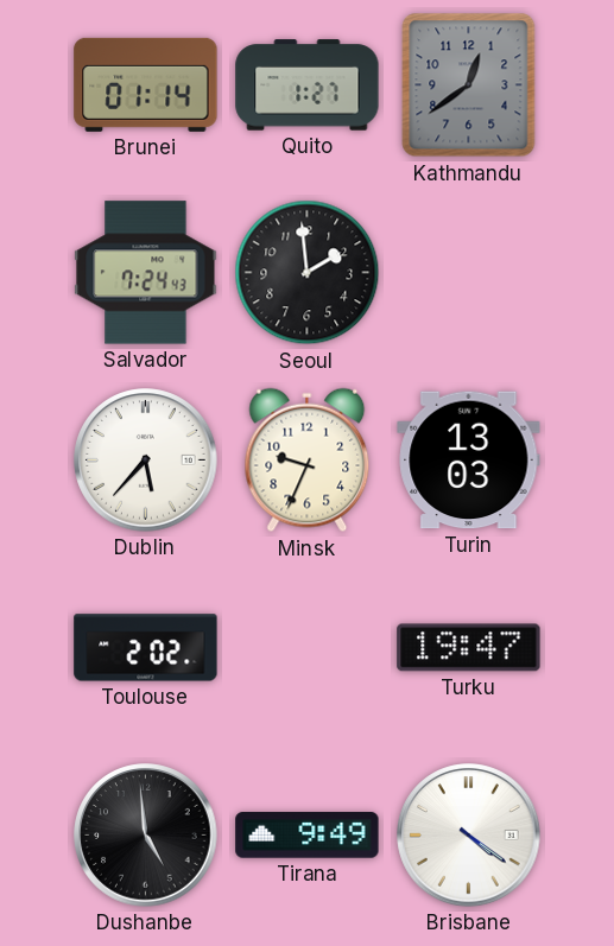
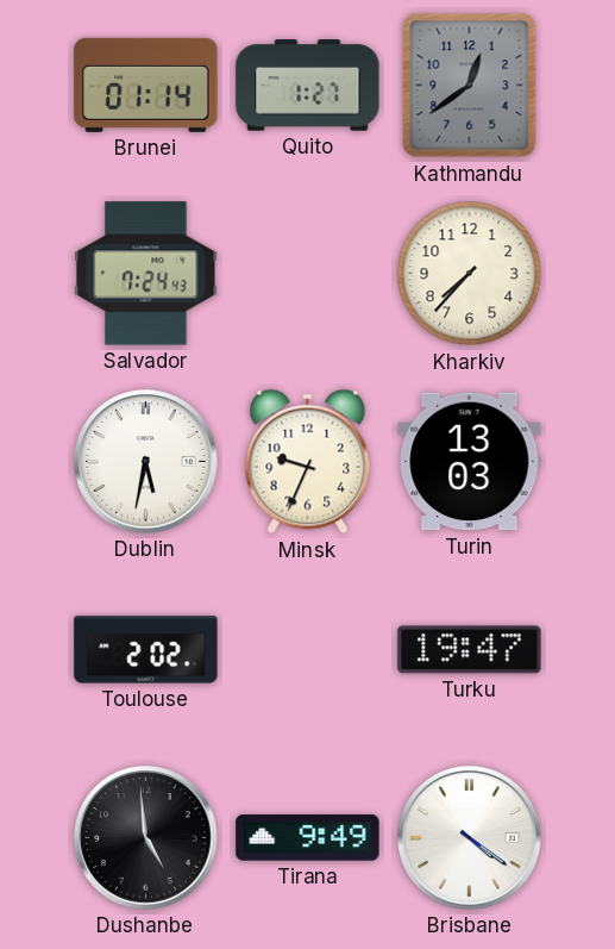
Seoul: 1:59 -> none
Kharkiv: none -> 7:37
Dublin: 5:37 -> 5:32
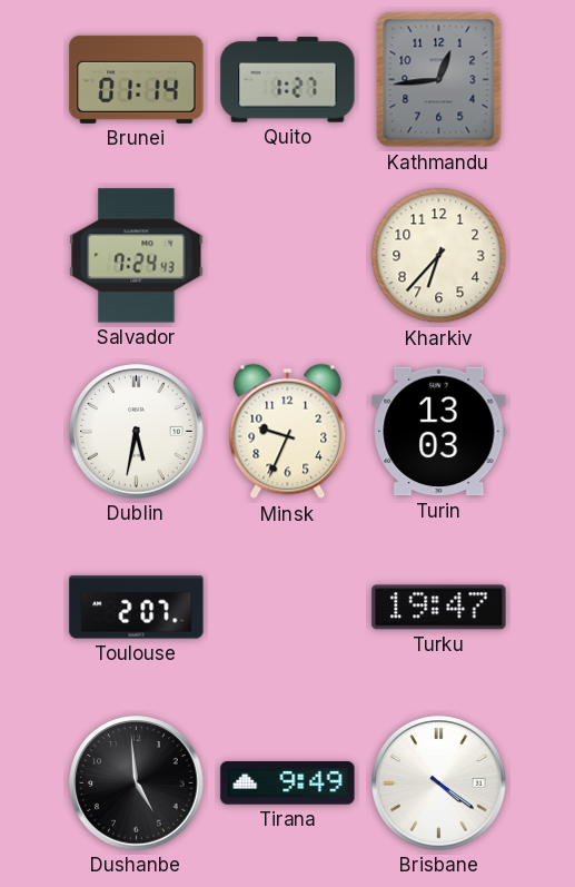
Kathmandu: 12:39 -> 12:44
Kharkiv: 7:37 -> 6:37
Toulouse: 2:02 -> 2:07
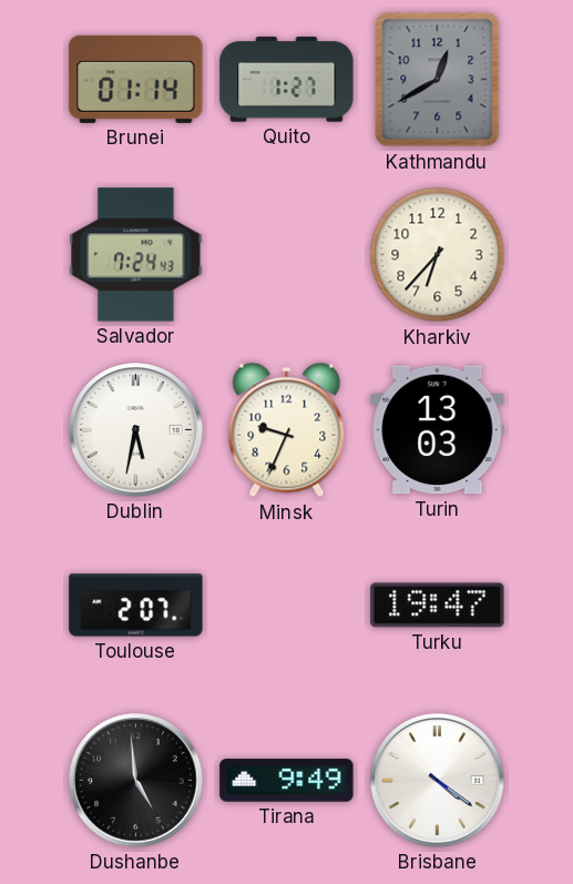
Kathmandu: 12:44 -> 12:40
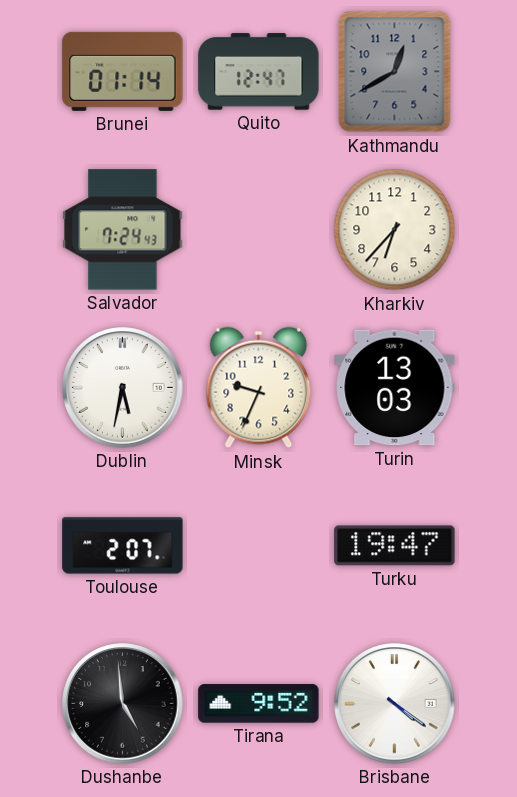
Quito: 1:27 -> 12:47
Tirana: 9:49 -> 9:52
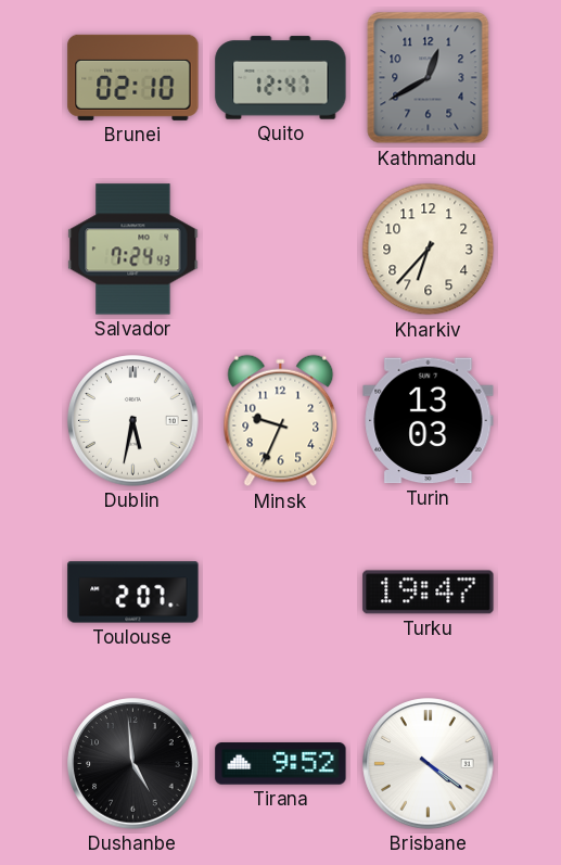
Brunei: 01:14 -> 02:10
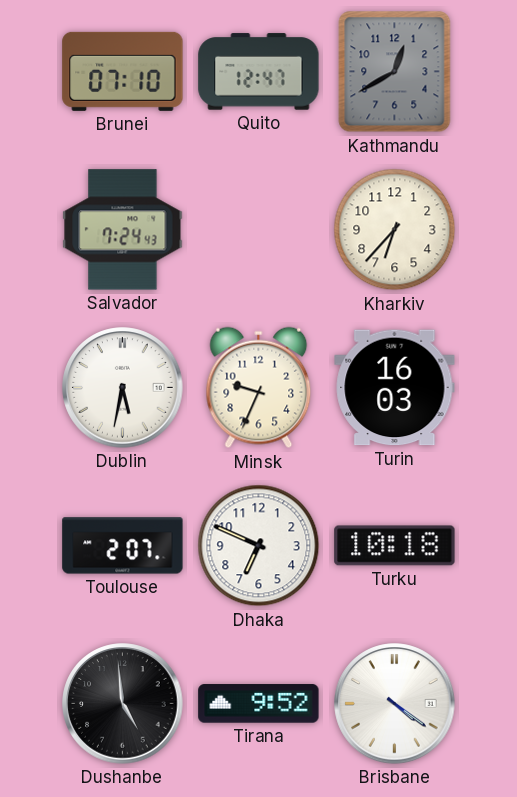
Brunei: 02:10 -> 07:10
Turin: 13:03 -> 16:03
Dhaka: none -> 6:49
Turku: 19:47 -> 10:18
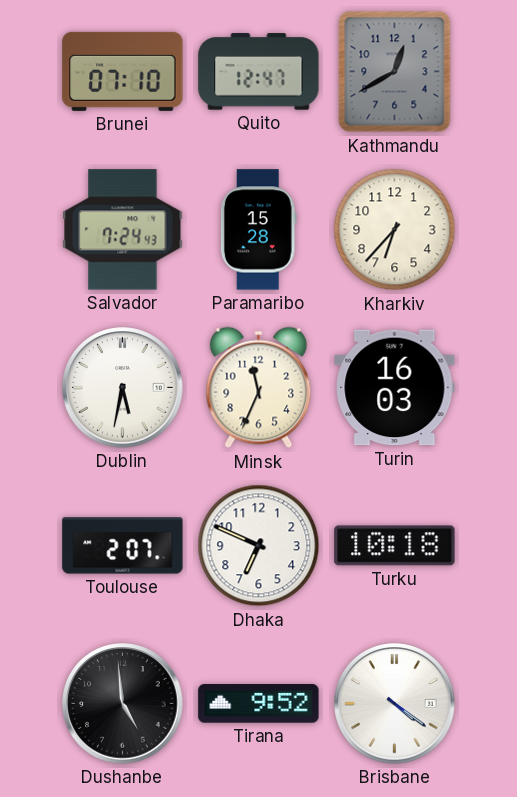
Paramaribo: none -> 15:28
Minsk: 9:34 -> 11:34
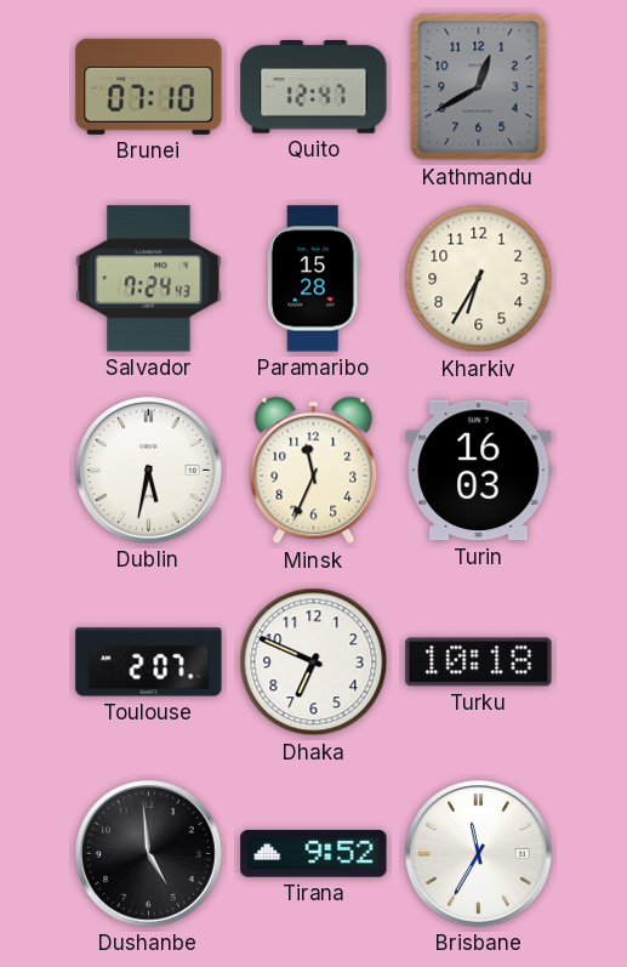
Kharkiv: 6:37 -> 6:35
Brisbane: 4:21 -> 11:35
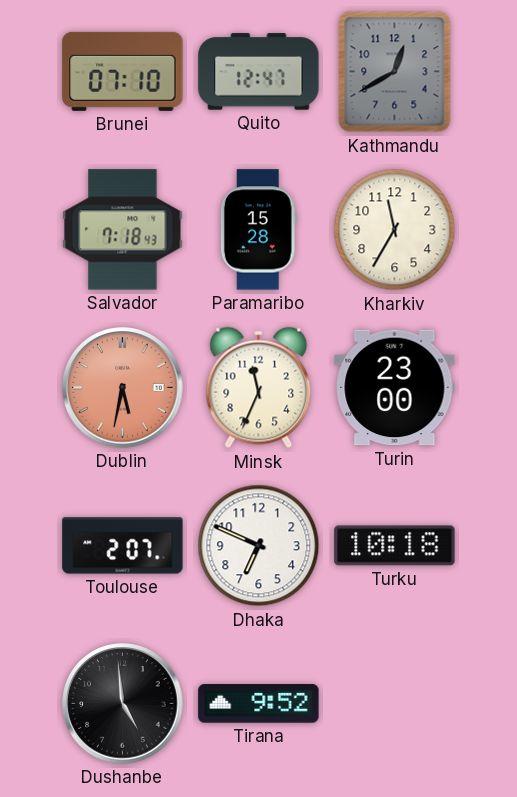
Salvador: 7:24 -> 7:18
Kharkiv: 6:35 -> 11:35
Dublin dial: white -> salmon
Turin: 16:03 -> 23:00
Brisbane: 11:35 -> none
